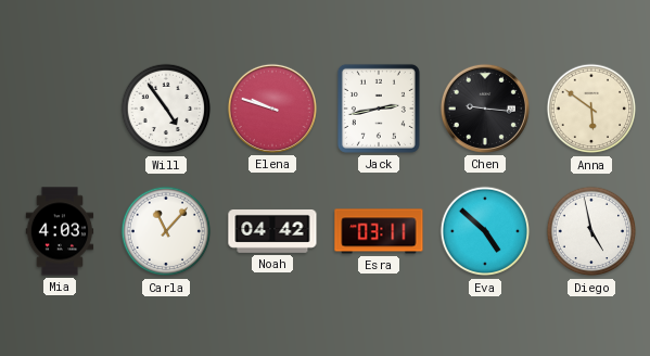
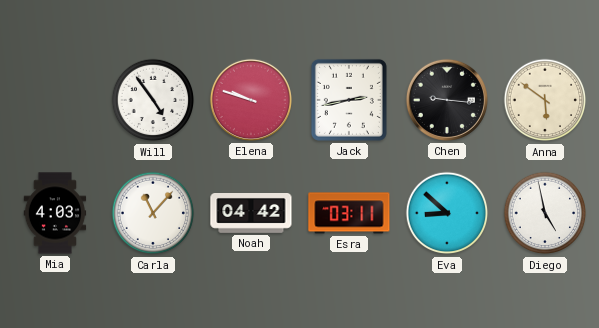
Eva: 4:52 -> 8:52
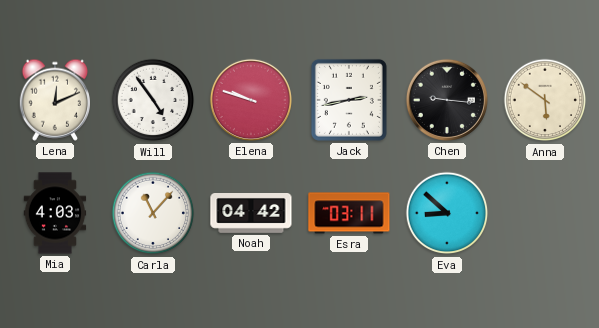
Lena: none -> 12:11
Diego: 4:58 -> none
